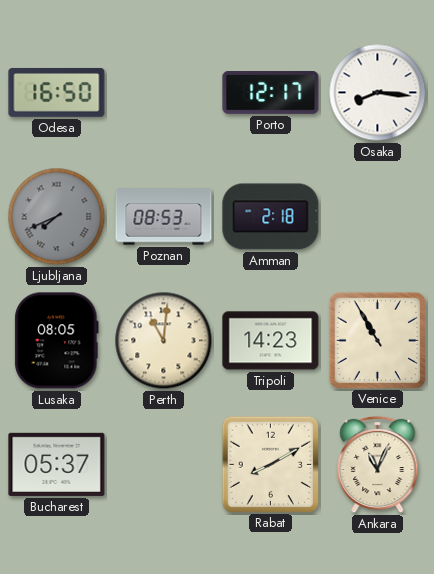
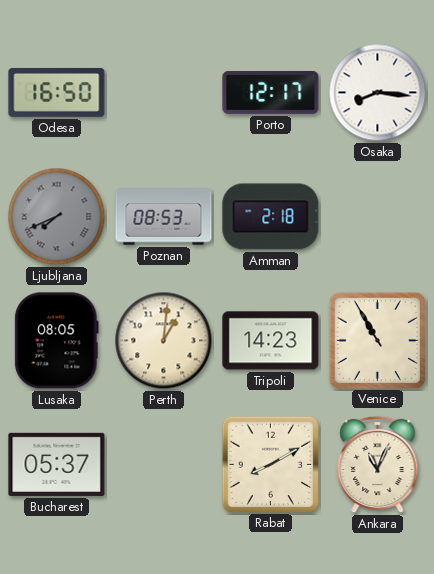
Perth: 11:01 -> 1:01
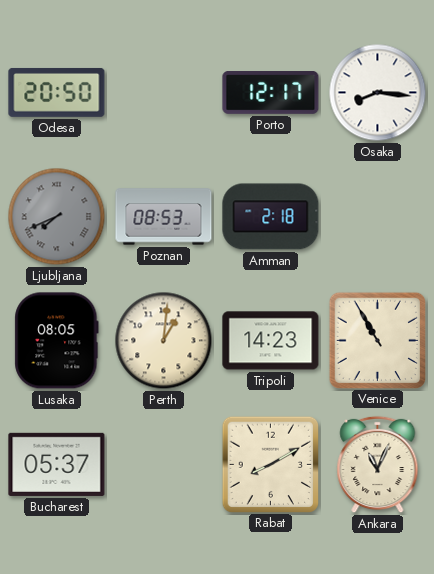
Odesa: 16:50 -> 20:50
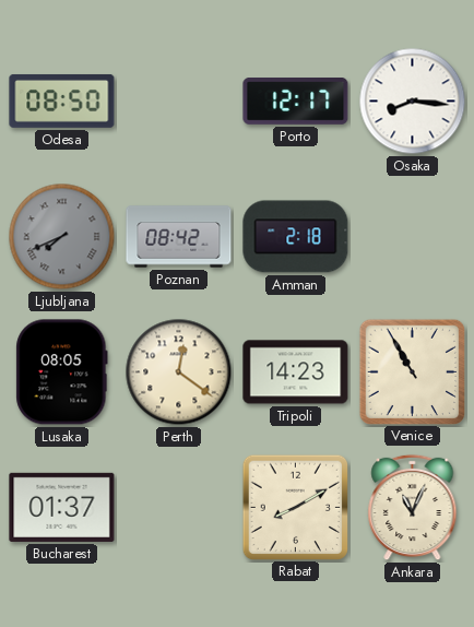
Odesa: 20:50 -> 08:50
Poznan: 08:53 -> 08:42
Perth: 1:01 -> 12:21
Bucharest: 05:37 -> 01:37
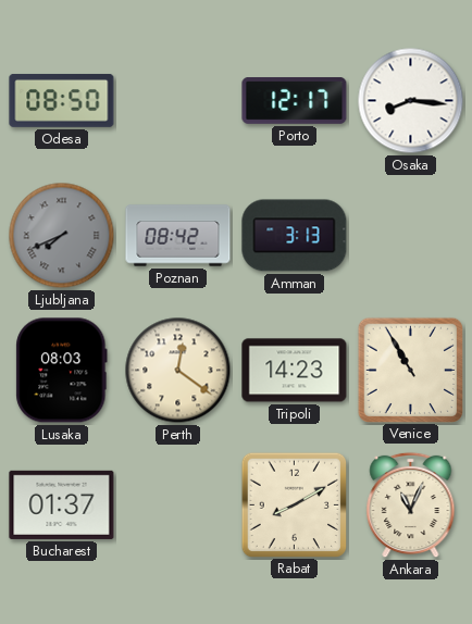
Amman: 2:18 -> 3:13
Lusaka: 08:05 -> 08:03
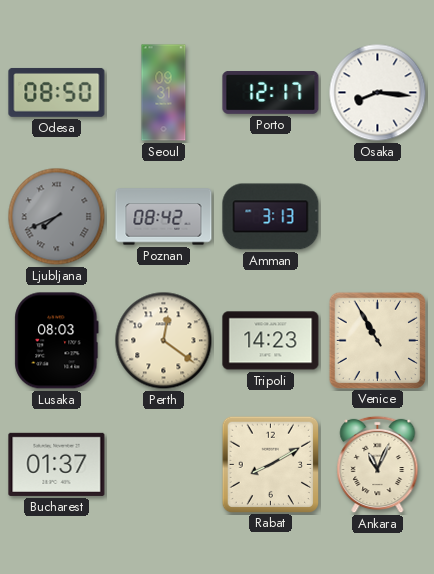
Seoul: none -> 09:31
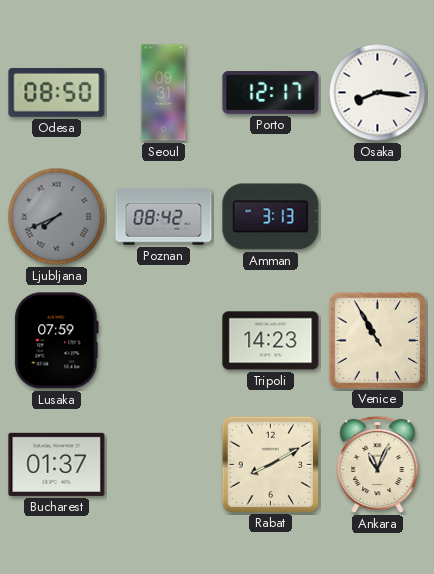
Lusaka: 08:03 -> 07:59
Perth: 12:21 -> none
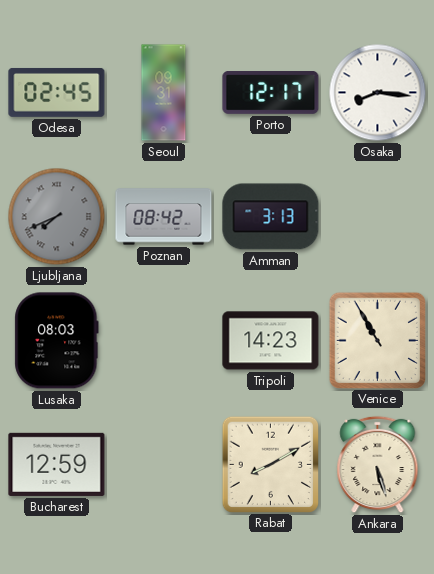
Odesa: 08:50 -> 02:45
Lusaka: 07:59 -> 08:03
Bucharest: 01:37 -> 12:59
Ankara: 11:04 -> 5:27
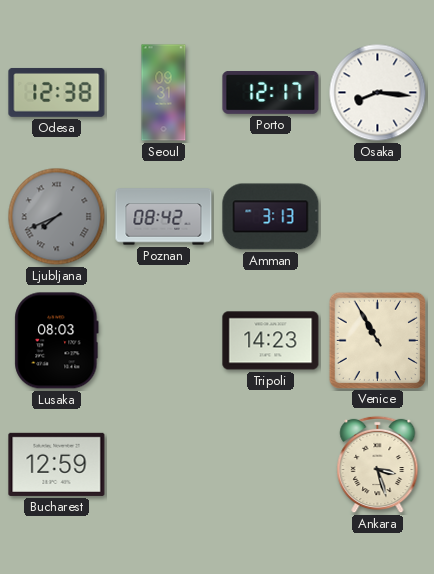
Odesa: 02:45 -> 12:38
Rabat: 8:10 -> none
Ankara: 5:27 -> 3:27
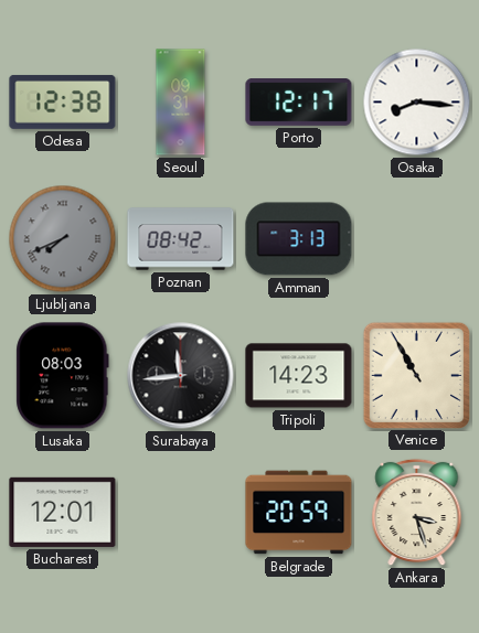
Surabaya: none -> 11:44
Bucharest: 12:59 -> 12:01
Belgrade: none -> 20:59
